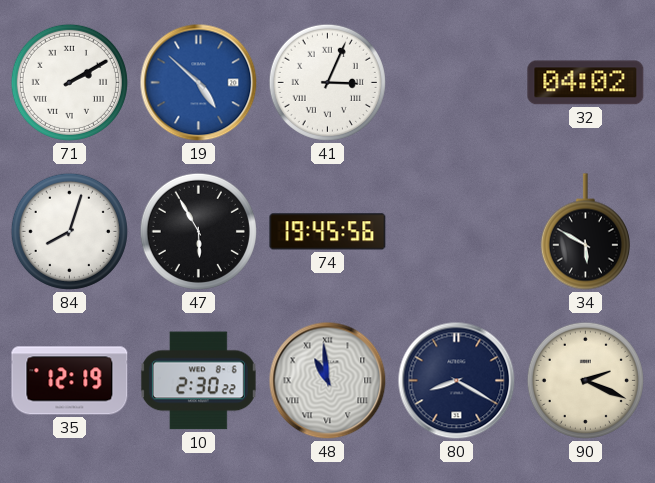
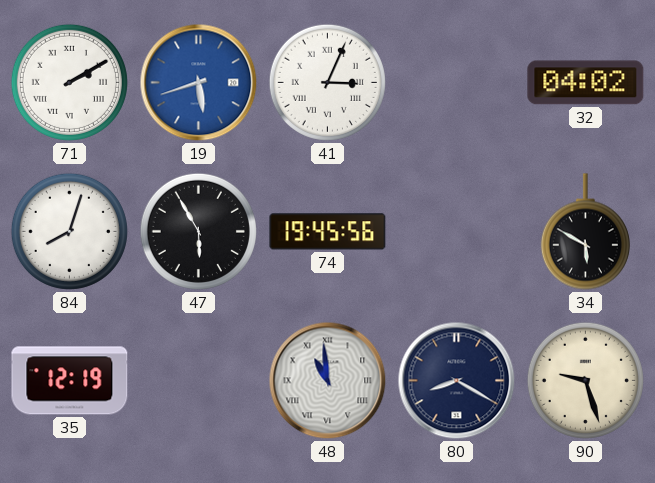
19: 4:52 -> 5:42
10: 2:30 -> none
90: 2:19 -> 9:27
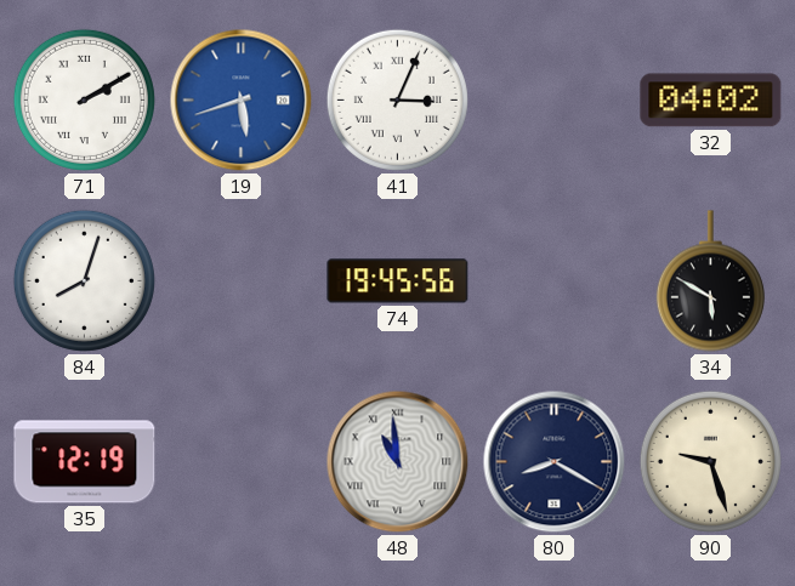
47: 5:55 -> none
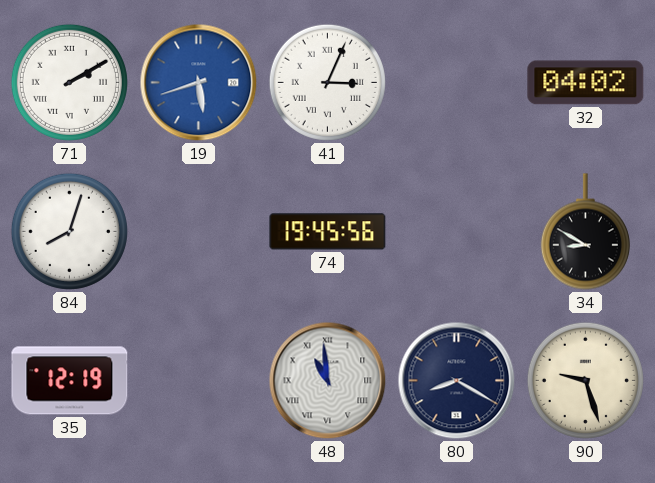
34: 5:50 -> 8:50
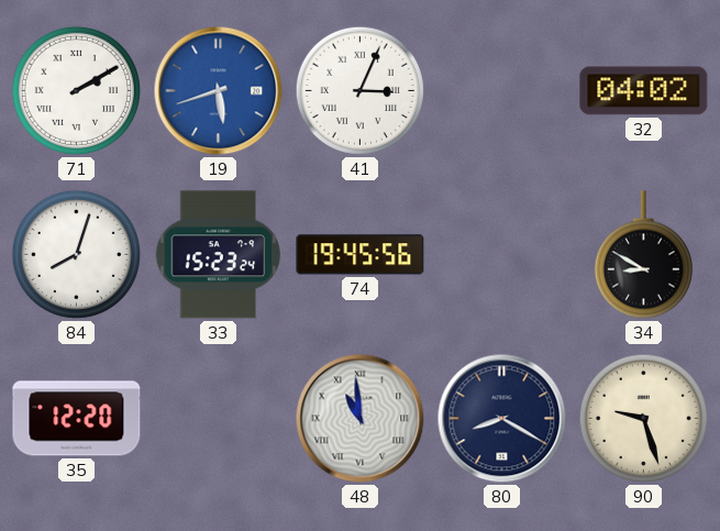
33: none -> 15:23
35: 12:19 -> 12:20
